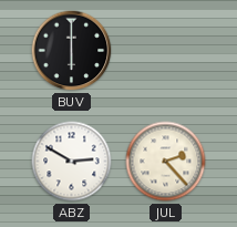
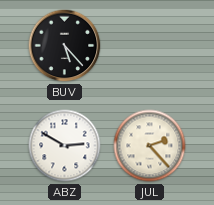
BUV: 6:00 -> 5:23
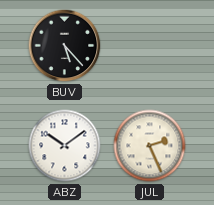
ABZ: 2:50 -> 10:09
JUL: 2:23 -> 2:26
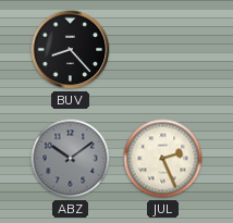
BUV: 5:23 -> 8:23
ABZ dial: white -> grey
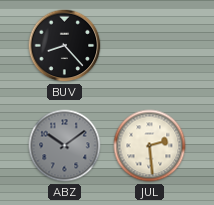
JUL: 2:26 -> 2:29
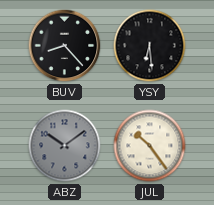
YSY: none -> 6:29
JUL: 2:29 -> 10:24
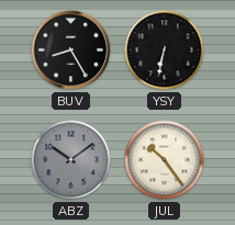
BUV: 8:23 -> 8:25
YSY: 6:29 -> 6:32
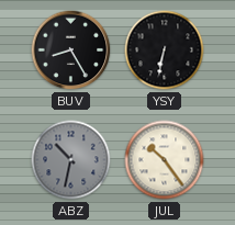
ABZ: 10:09 -> 10:32
